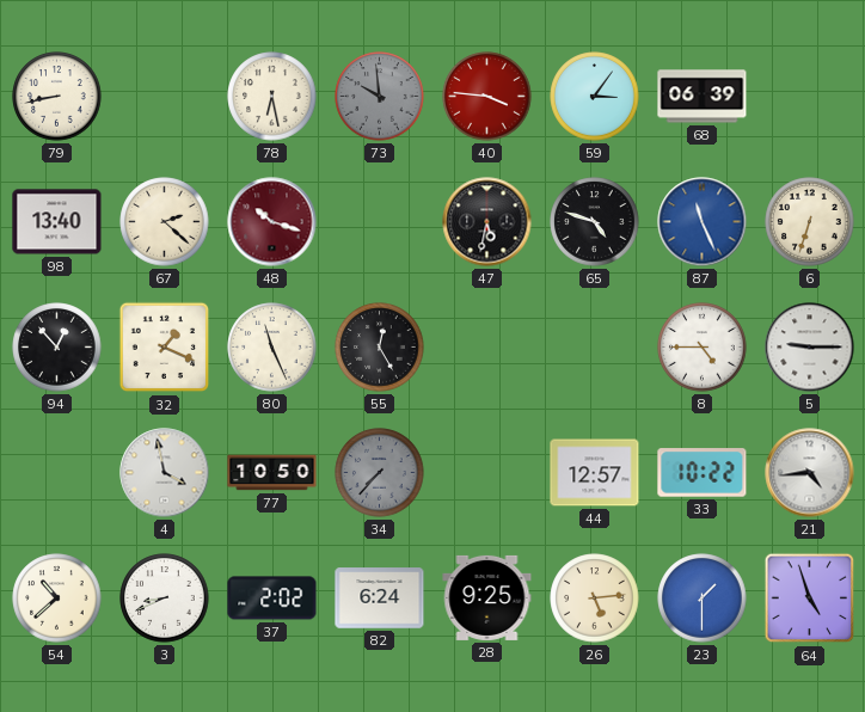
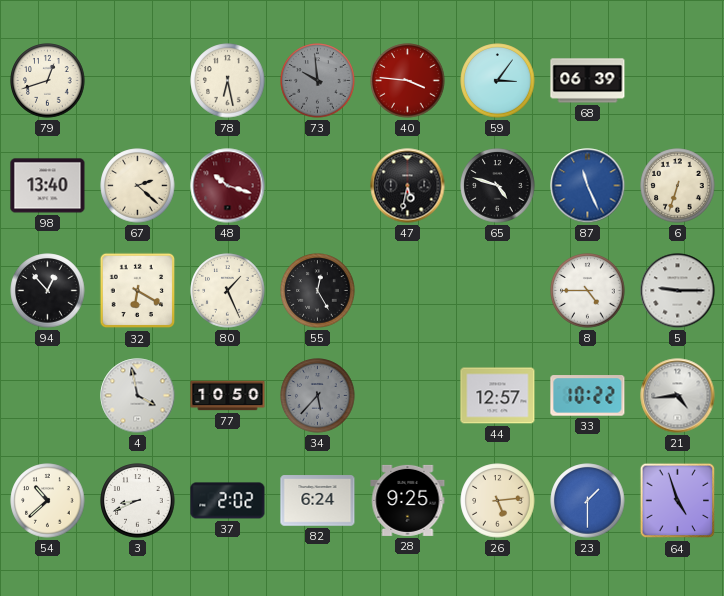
79: 8:43 -> 12:42
32: 1:19 -> 6:20
80: 11:26 -> 1:26
34: 7:37 -> 5:37
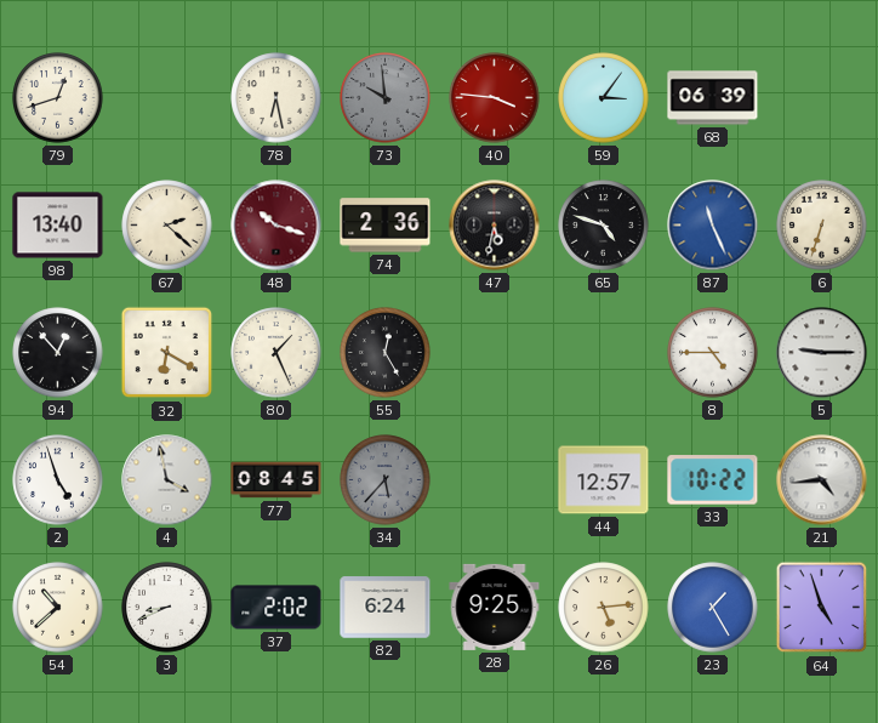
74: none -> 2:36
2: none -> 4:57
77: 10:50 -> 08:45
23: 1:30 -> 1:25
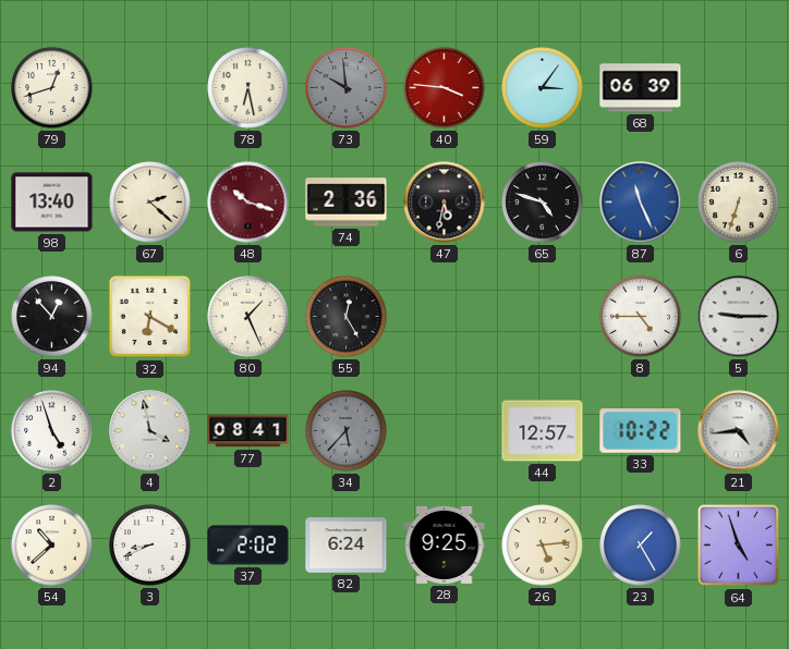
77: 08:45 -> 08:41
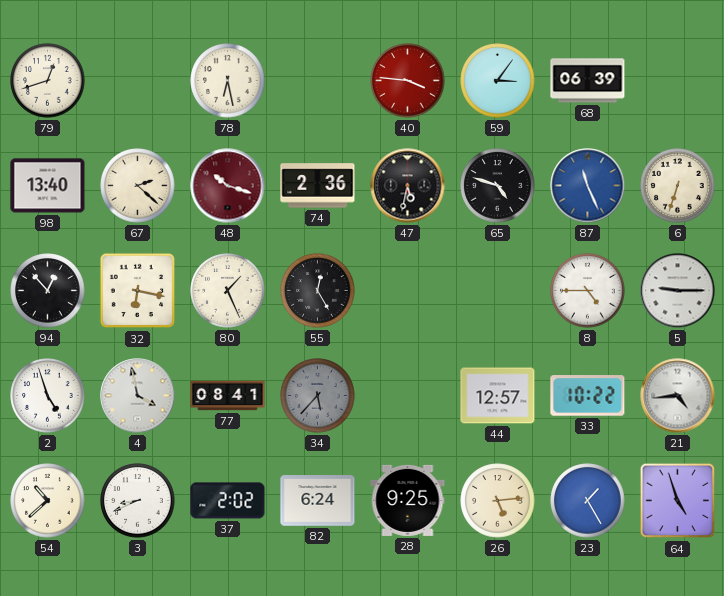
73: 9:59 -> none
32: 6:20 -> 6:17
